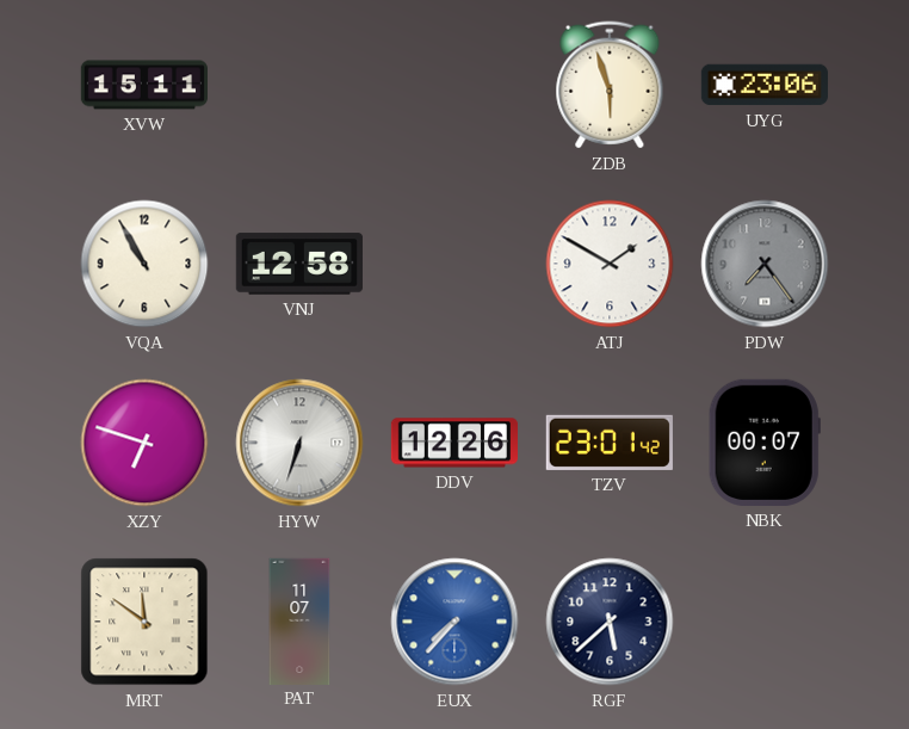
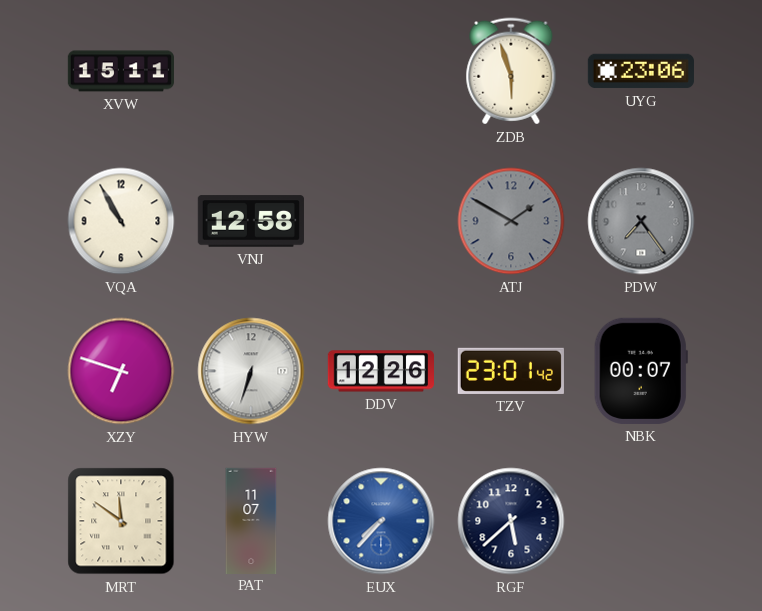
ATJ dial: white -> grey
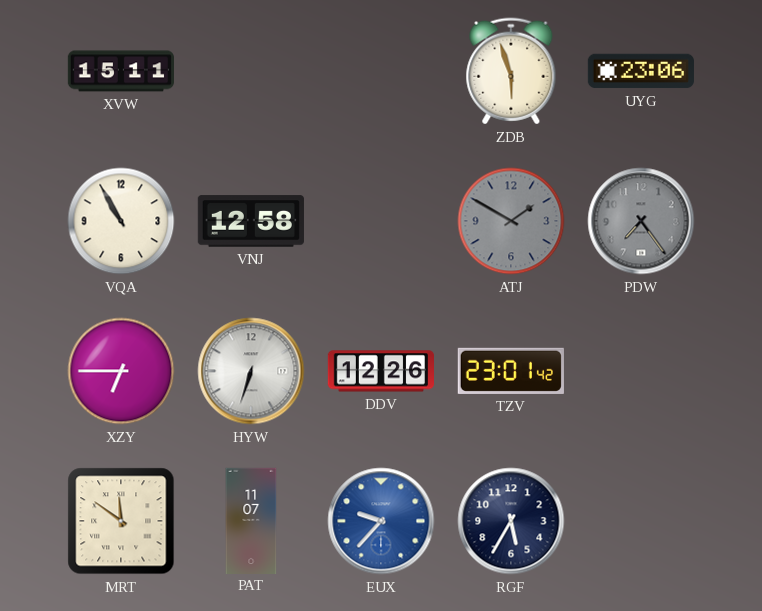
XZY: 6:48 -> 6:45
NBK: 00:07 -> none
EUX: 7:37 -> 9:37
RGF: 5:38 -> 5:35
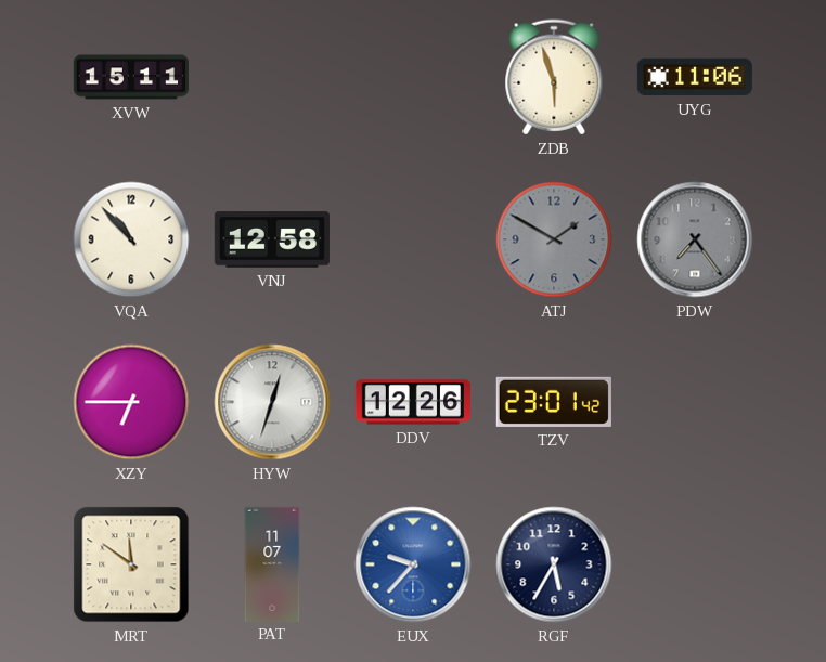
UYG: 23:06 -> 11:06
VQA: 10:55 -> 10:53
HYW: 6:33 -> 12:33
